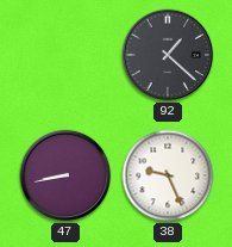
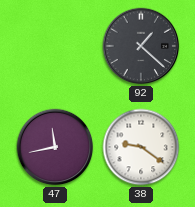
47: 8:43 -> 11:43
38: 9:26 -> 9:21
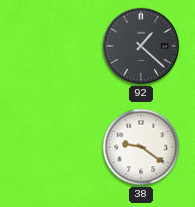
47: 11:43 -> none
